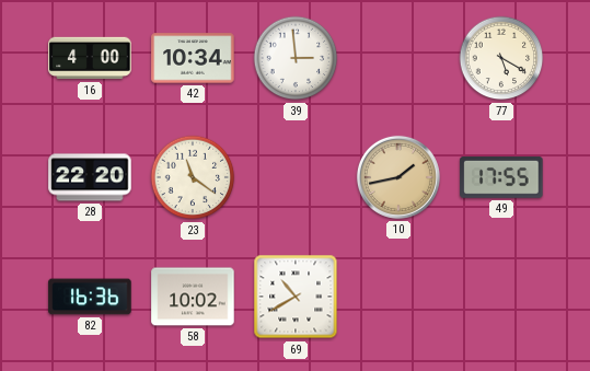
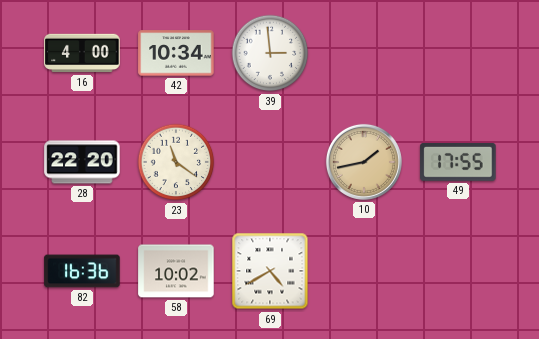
77: 5:20 -> none
69: 10:40 -> 4:40
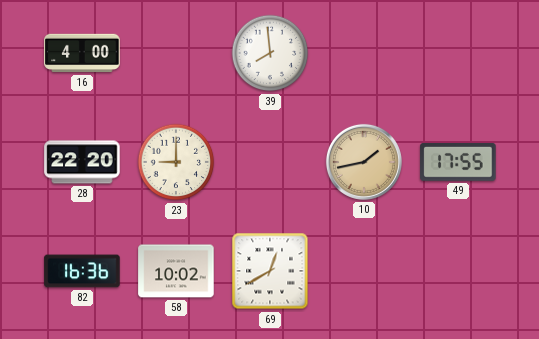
42: 10:34 -> none
39: 2:59 -> 7:59
23: 11:21 -> 9:00
69: 4:40 -> 12:40
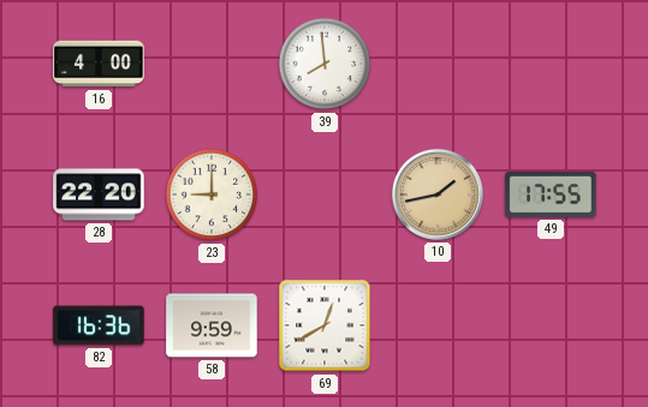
58: 10:02 -> 9:59
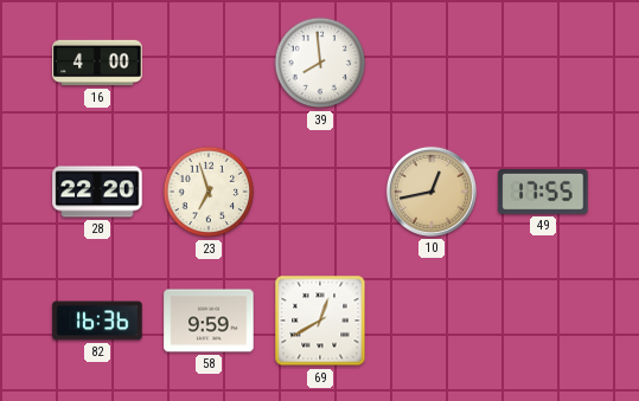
23: 9:00 -> 6:57
10: 1:43 -> 12:43
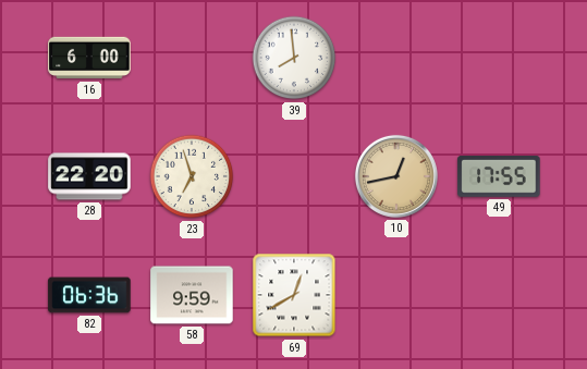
16: 4:00 -> 6:00
82: 16:36 -> 06:36
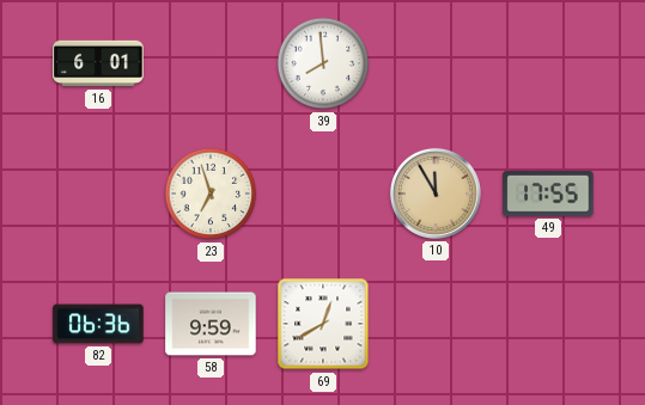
16: 6:00 -> 6:01
28: 22:20 -> none
10: 12:43 -> 11:55
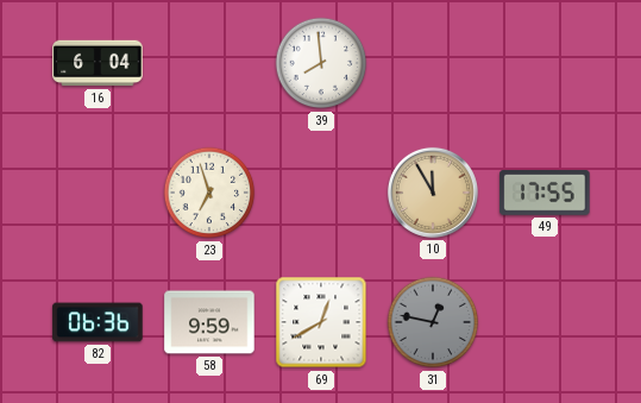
16: 6:01 -> 6:04
31: none -> 12:47
